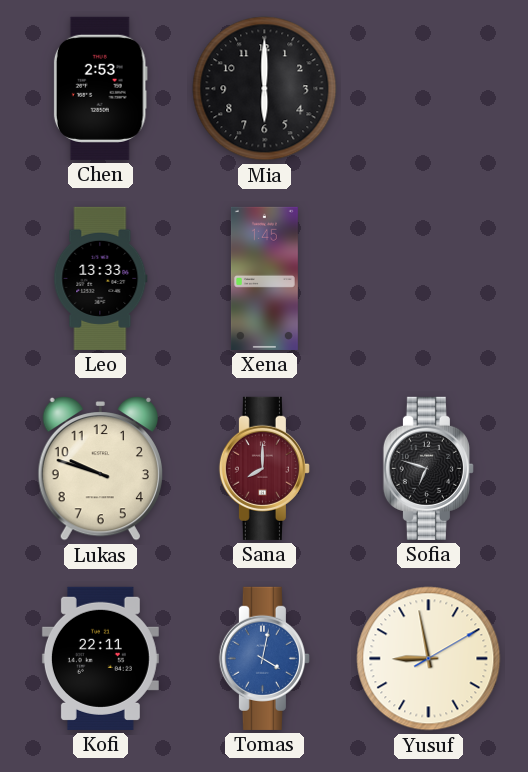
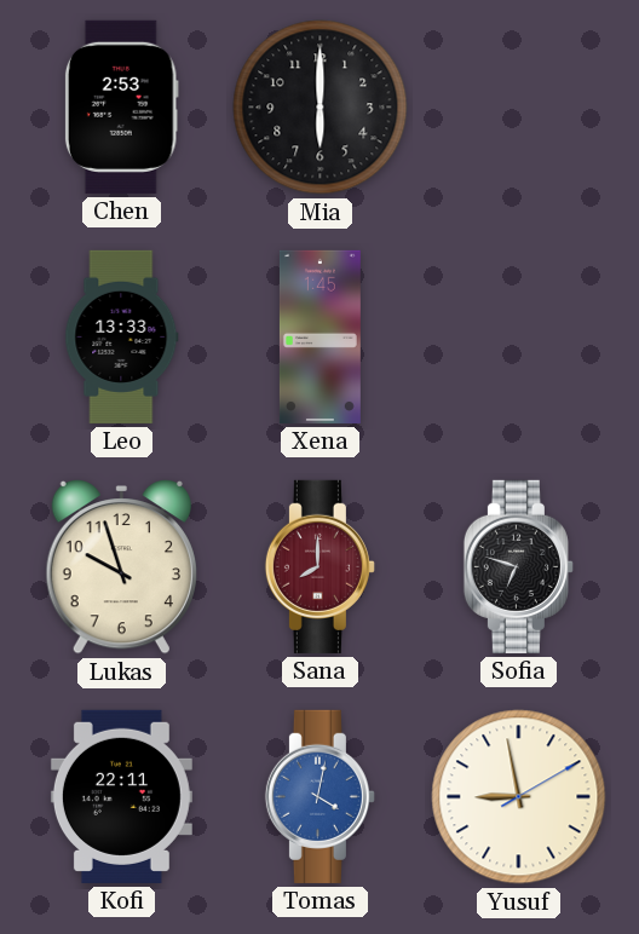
Lukas: 9:48 -> 9:57
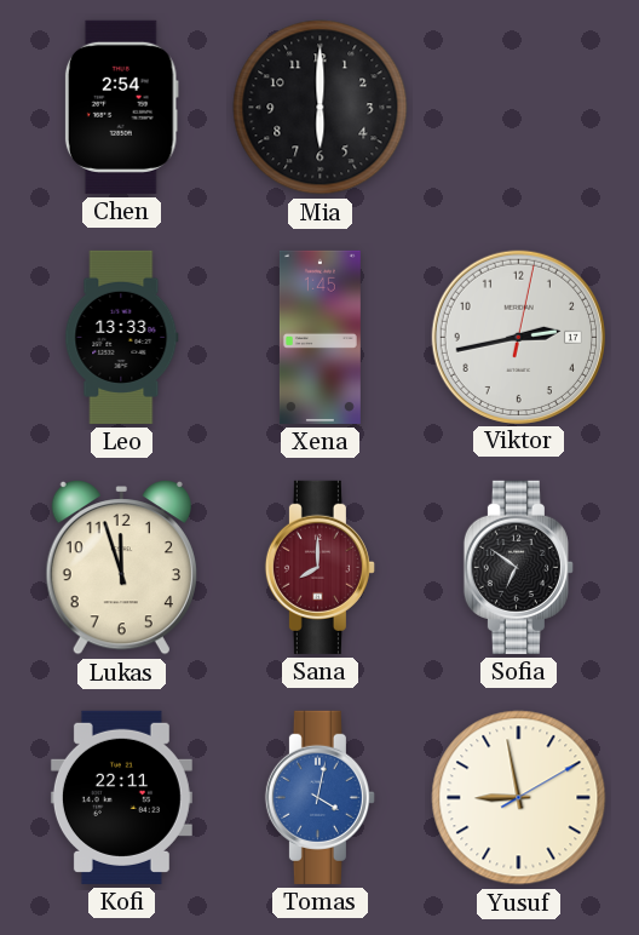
Chen: 2:53 -> 2:54
Viktor: none -> 2:43
Lukas: 9:57 -> 11:57
Sofia: 6:48 -> 6:51
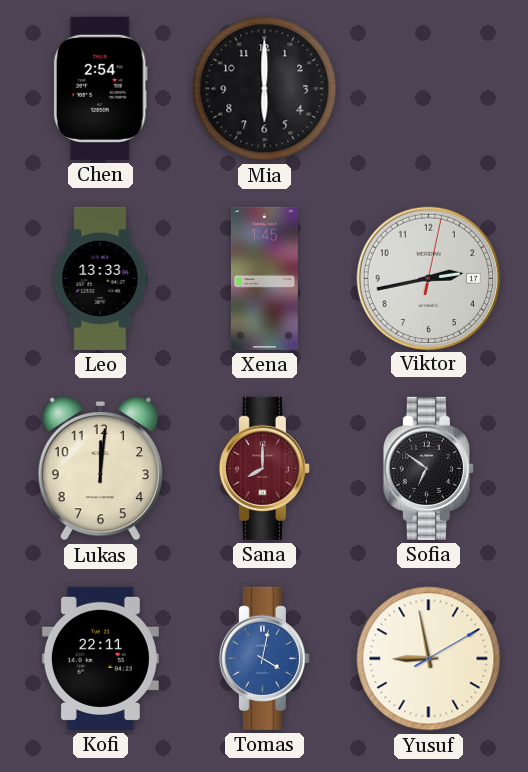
Lukas: 11:57 -> 12:01
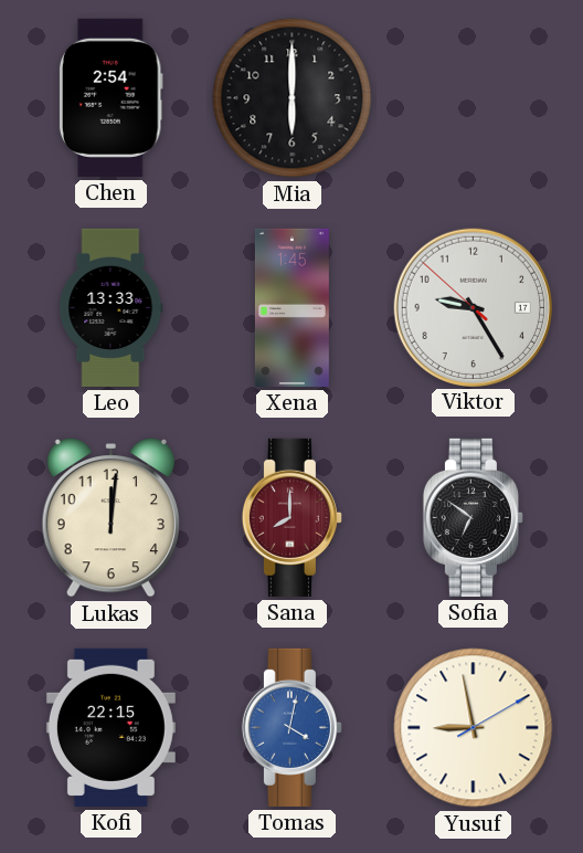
Viktor: 2:43 -> 9:24
Kofi: 22:11 -> 22:15
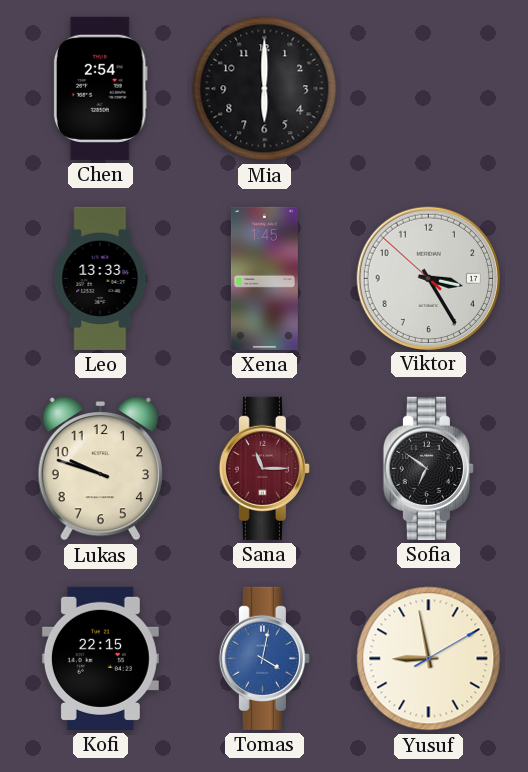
Viktor: 9:24 -> 3:24
Lukas: 12:01 -> 9:48
Sana: 8:00 -> 11:15
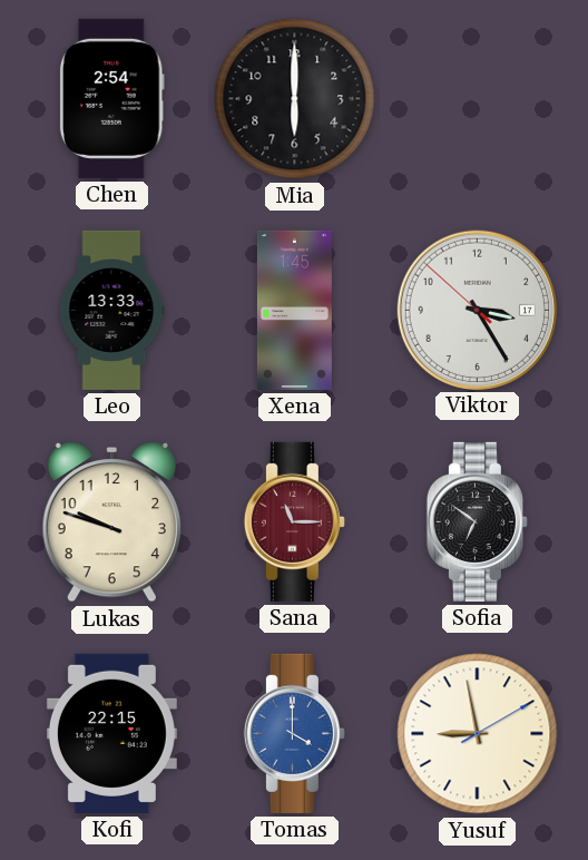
Tomas: 4:02 -> 4:00
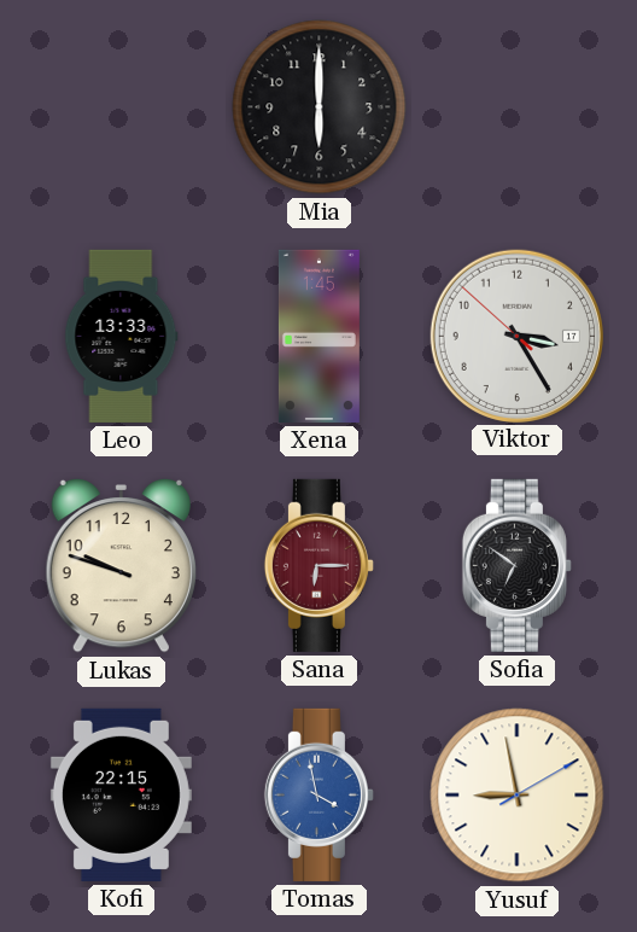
Chen: 2:54 -> none
Sana: 11:15 -> 6:15
Tomas: 4:00 -> 3:58
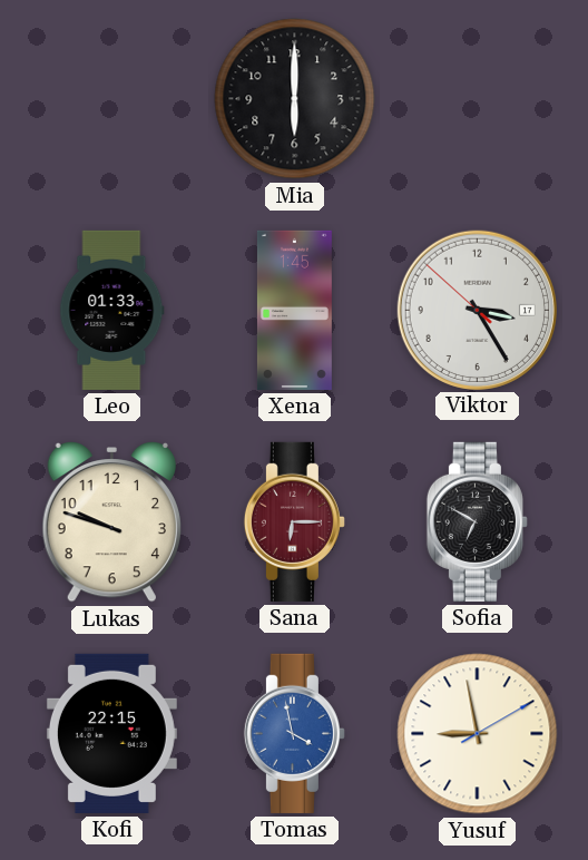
Leo: 13:33 -> 01:33
Sofia: 6:51 -> 6:50
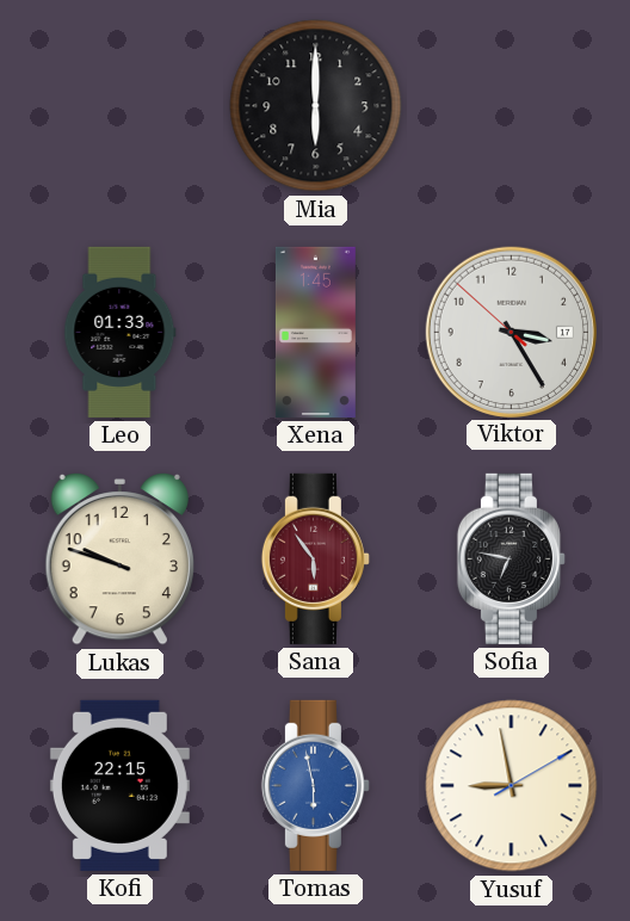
Sana: 6:15 -> 5:54
Sofia: 6:50 -> 6:47
Tomas: 3:58 -> 5:58
